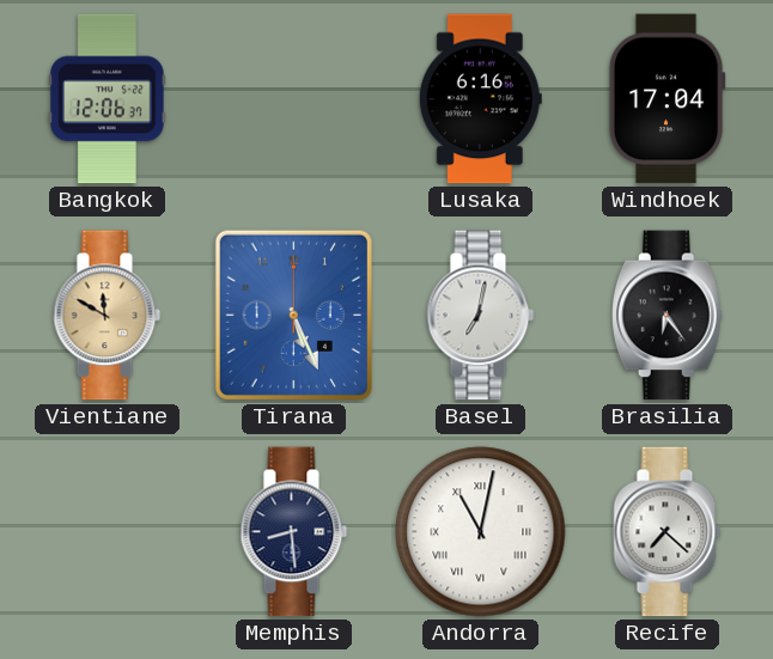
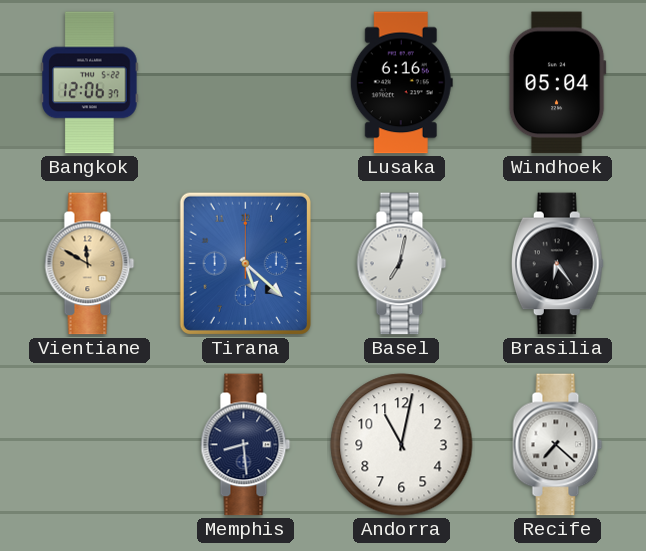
Windhoek: 17:04 -> 05:04
Tirana: 5:26 -> 5:22
Andorra numerals: Roman -> Arabic
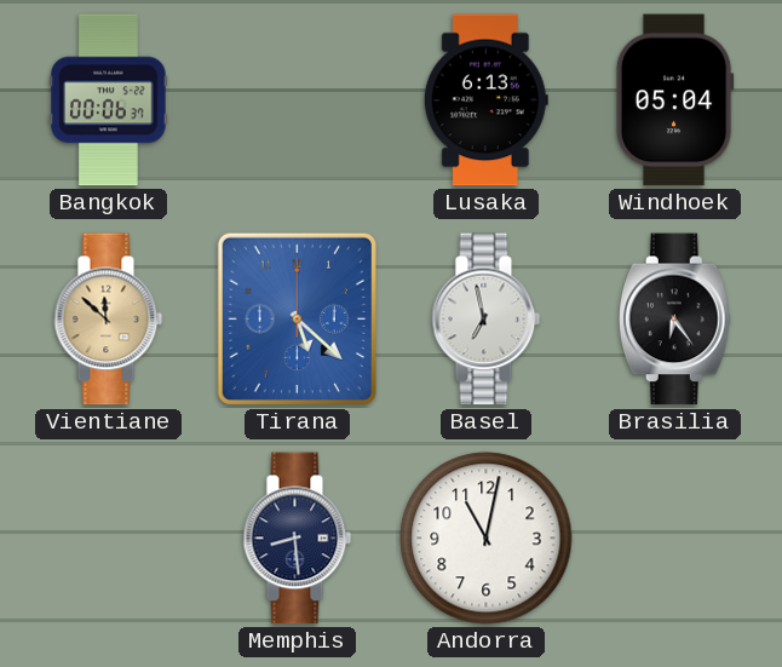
Bangkok: 12:06 -> 00:06
Lusaka: 6:16 -> 6:13
Vientiane: 11:50 -> 11:52
Basel: 7:02 -> 6:58
Recife: 7:22 -> none
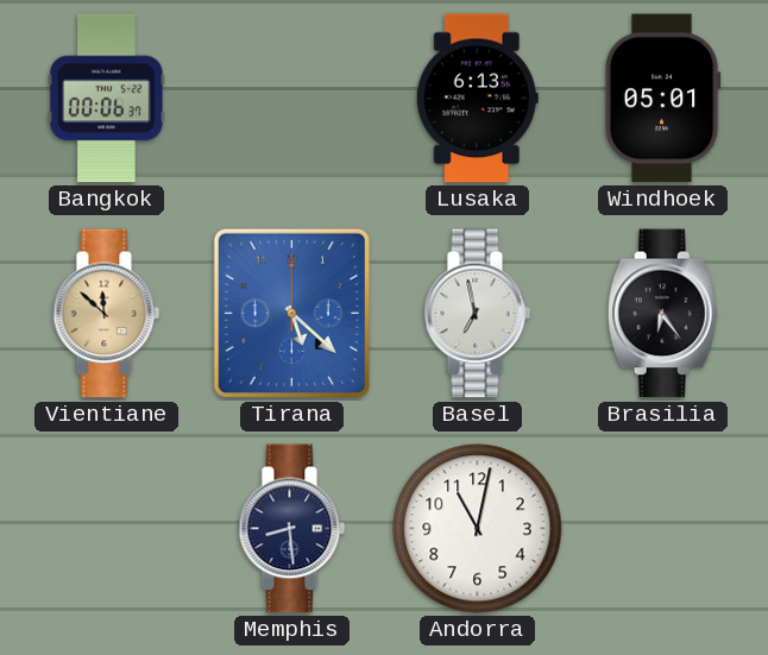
Windhoek: 05:04 -> 05:01
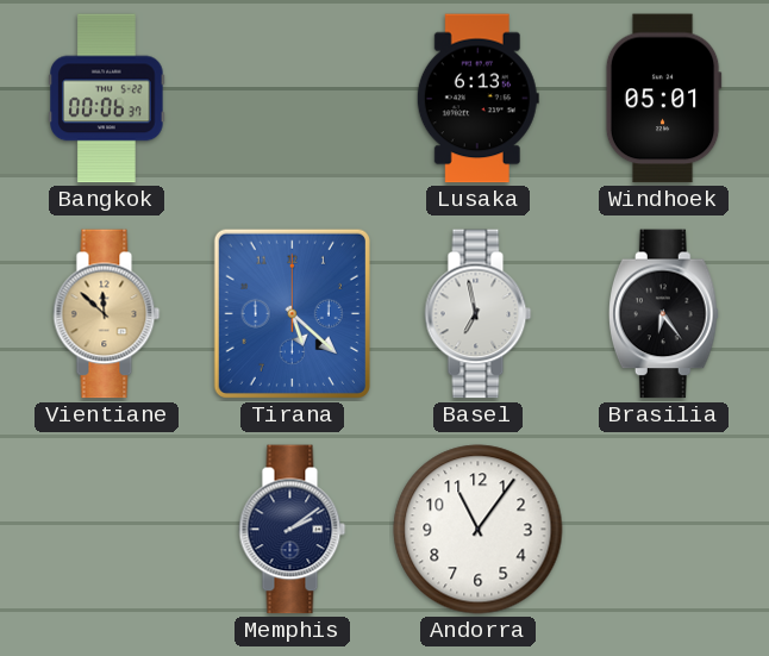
Memphis: 8:29 -> 2:09
Andorra: 11:02 -> 11:06
